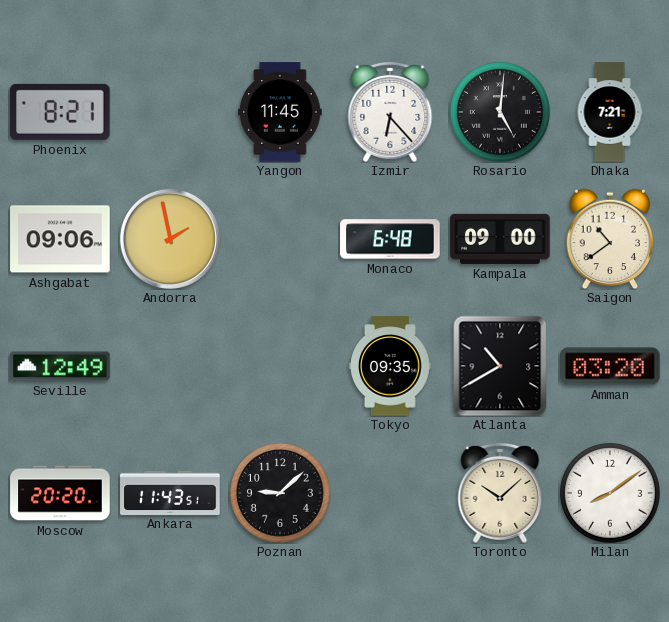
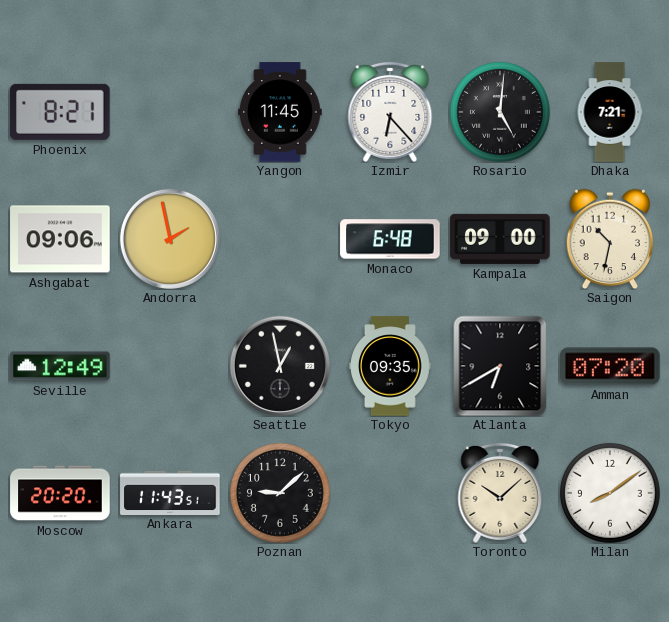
Saigon: 10:39 -> 10:32
Seattle: none -> 12:58
Atlanta: 10:40 -> 6:40
Amman: 03:20 -> 07:20
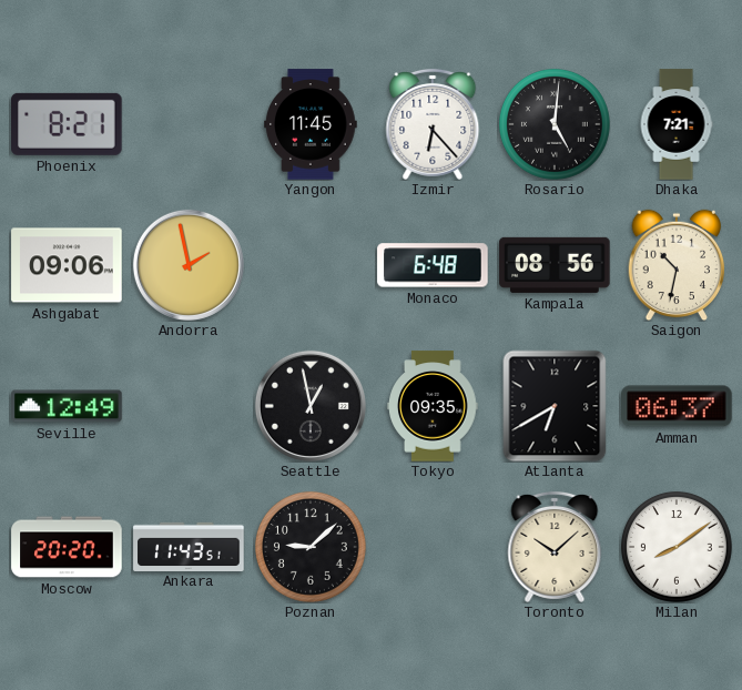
Kampala: 09:00 -> 08:56
Amman: 07:20 -> 06:37
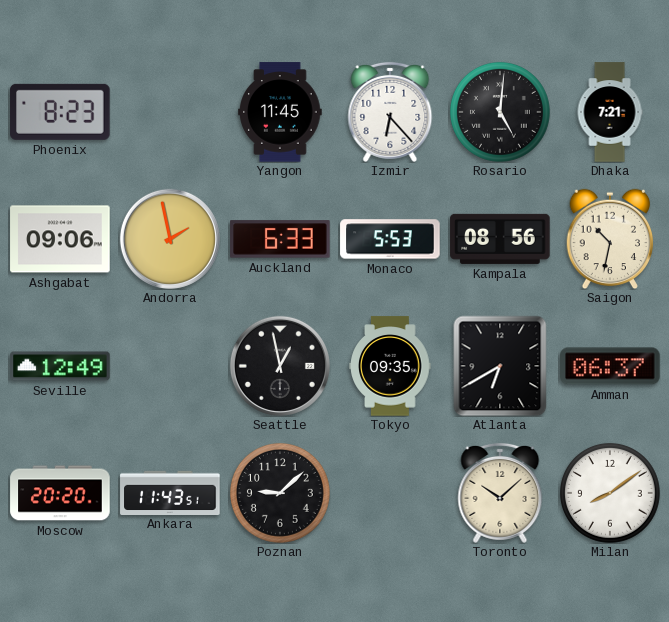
Phoenix: 8:21 -> 8:23
Auckland: none -> 6:33
Monaco: 6:48 -> 5:53
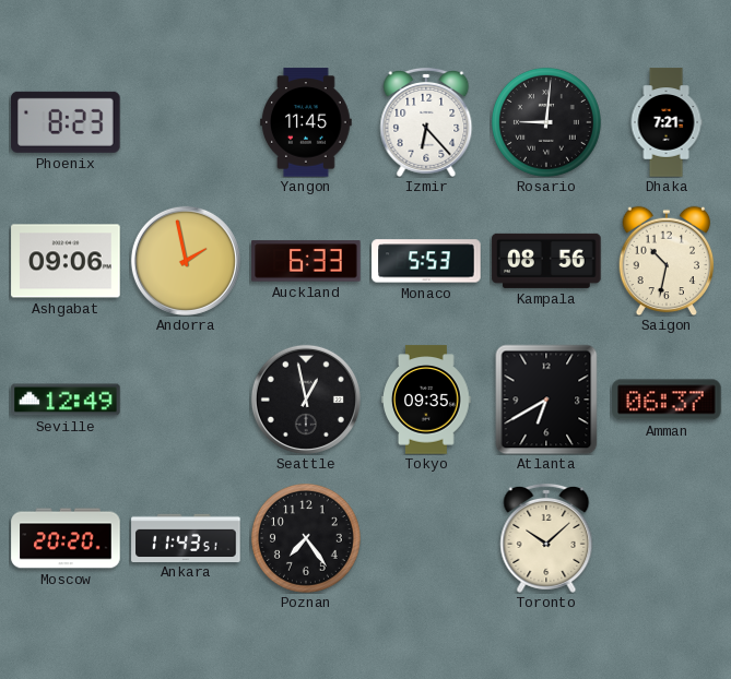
Rosario: 5:01 -> 9:01
Poznan: 9:08 -> 7:24
Milan: 8:09 -> none
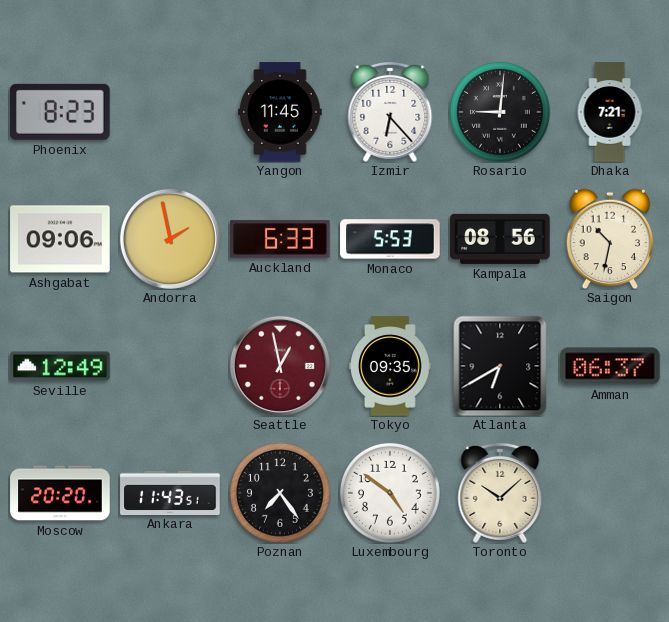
Seattle dial: black -> burgundy
Luxembourg: none -> 4:51
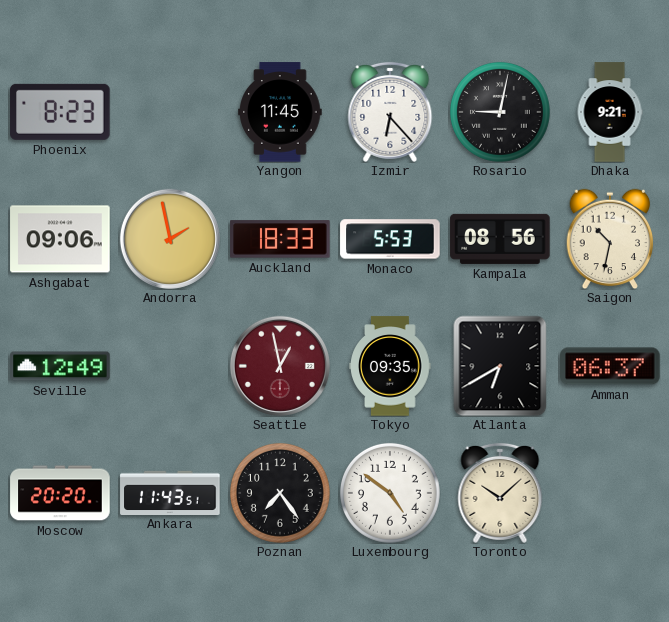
Rosario: 9:01 -> 9:02
Dhaka: 7:21 -> 9:21
Auckland: 6:33 -> 18:33
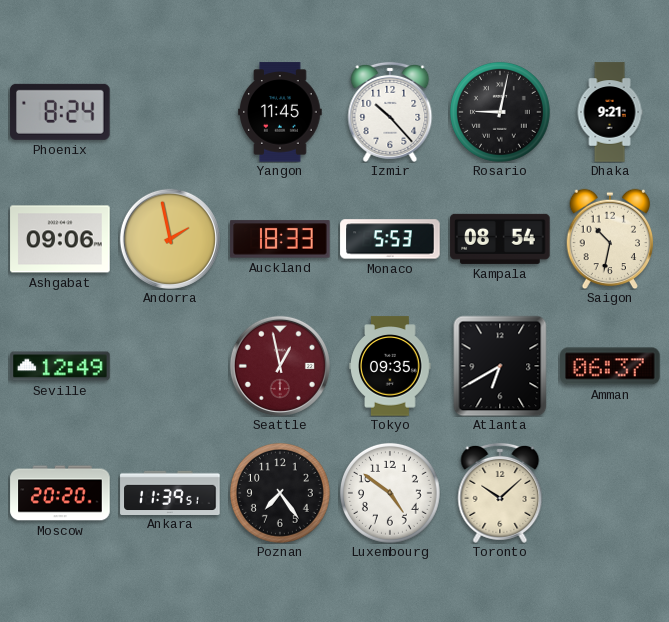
Phoenix: 8:23 -> 8:24
Izmir: 6:23 -> 10:23
Kampala: 08:56 -> 08:54
Ankara: 11:43 -> 11:39
